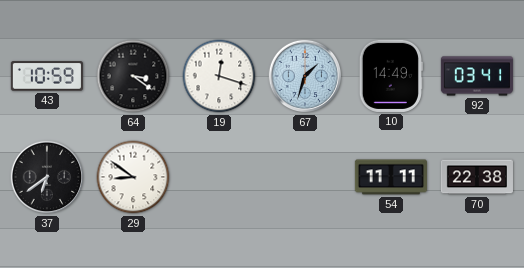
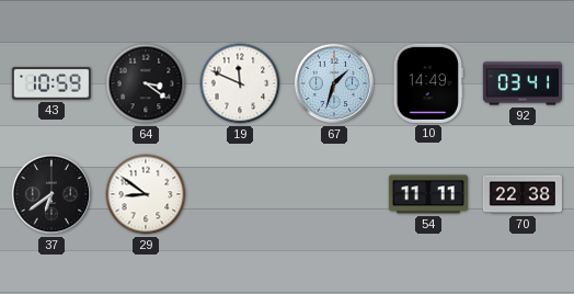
19: 12:18 -> 11:49
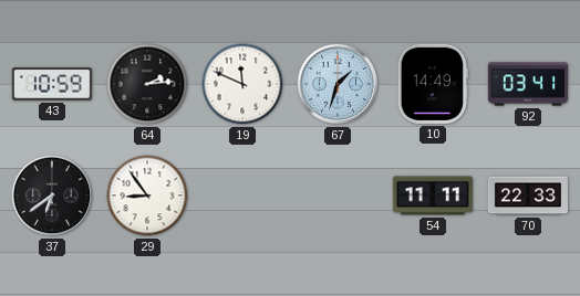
64: 3:21 -> 2:14
29: 8:51 -> 8:54
70: 22:38 -> 22:33
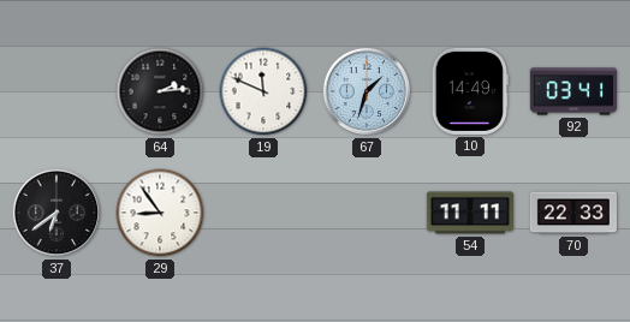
43: 10:59 -> none
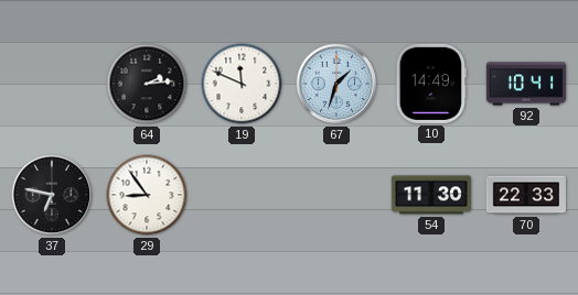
92: 03:41 -> 10:41
37: 6:39 -> 6:47
54: 11:11 -> 11:30
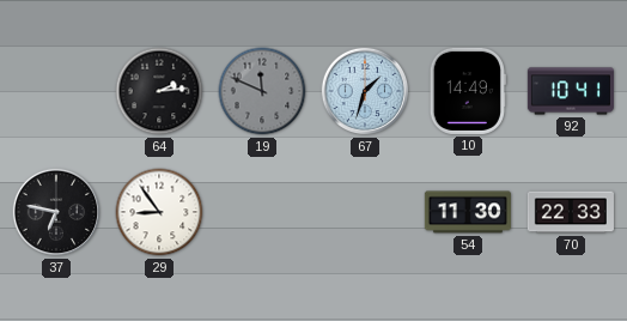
19 dial: white -> grey
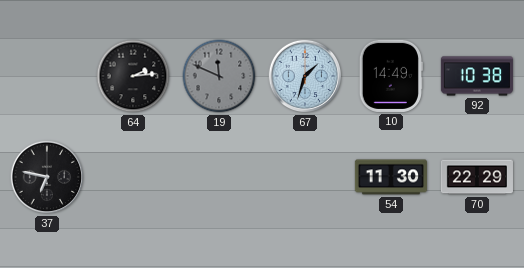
92: 10:41 -> 10:38
29: 8:54 -> none
70: 22:33 -> 22:29
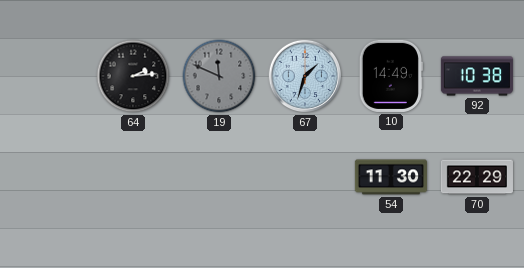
37: 6:47 -> none
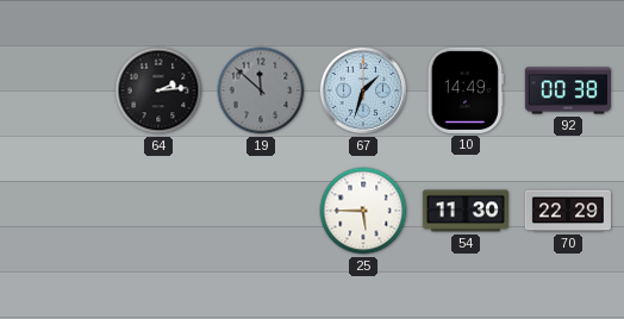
19: 11:49 -> 11:52
92: 10:38 -> 00:38
25: none -> 5:45
